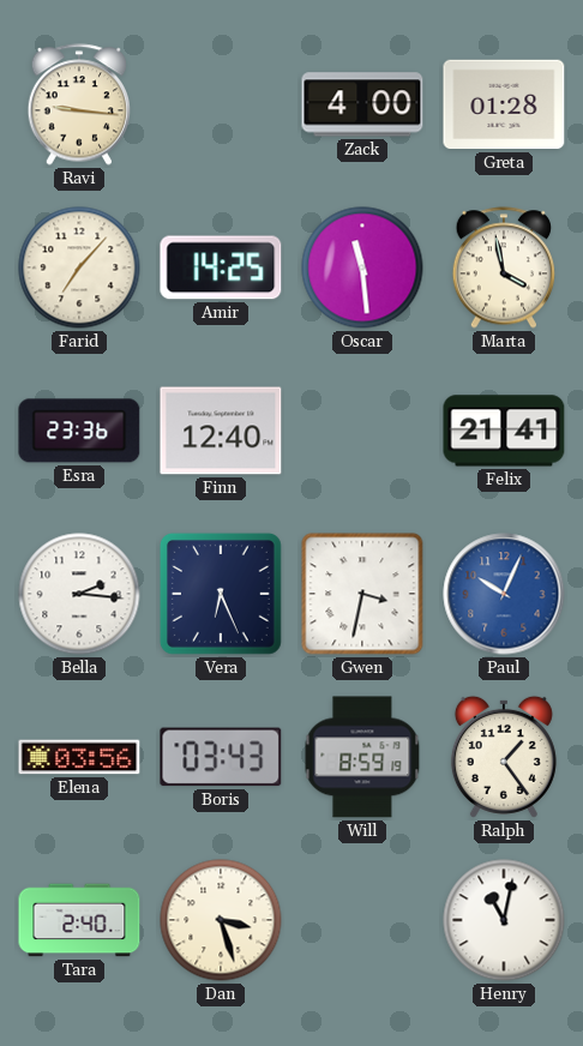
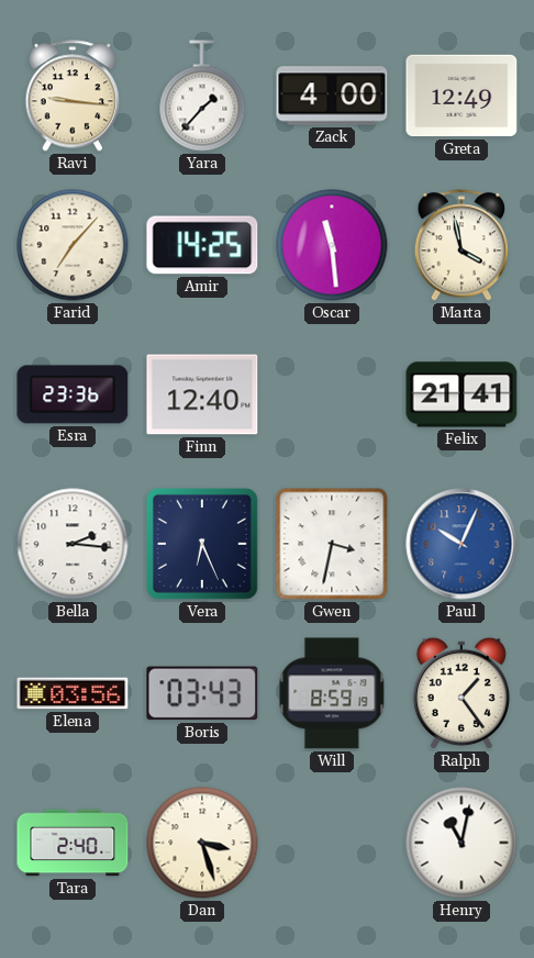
Yara: none -> 1:37
Greta: 01:28 -> 12:49
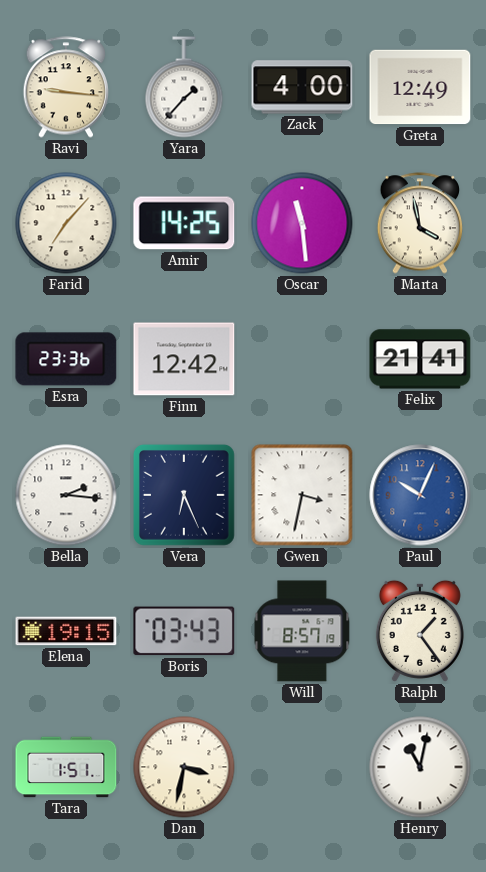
Finn: 12:40 -> 12:42
Elena: 03:56 -> 19:15
Will: 8:59 -> 8:57
Tara: 2:40 -> 1:51
Dan: 3:27 -> 3:32
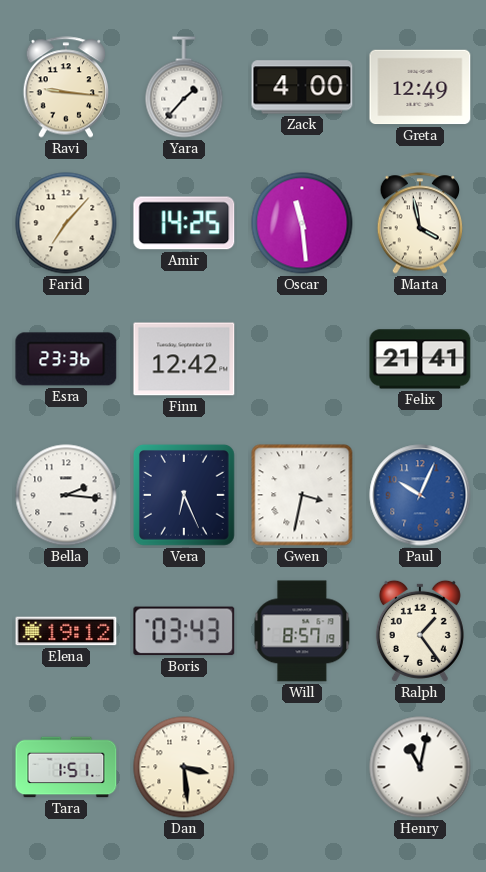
Elena: 19:15 -> 19:12
Dan: 3:32 -> 3:29
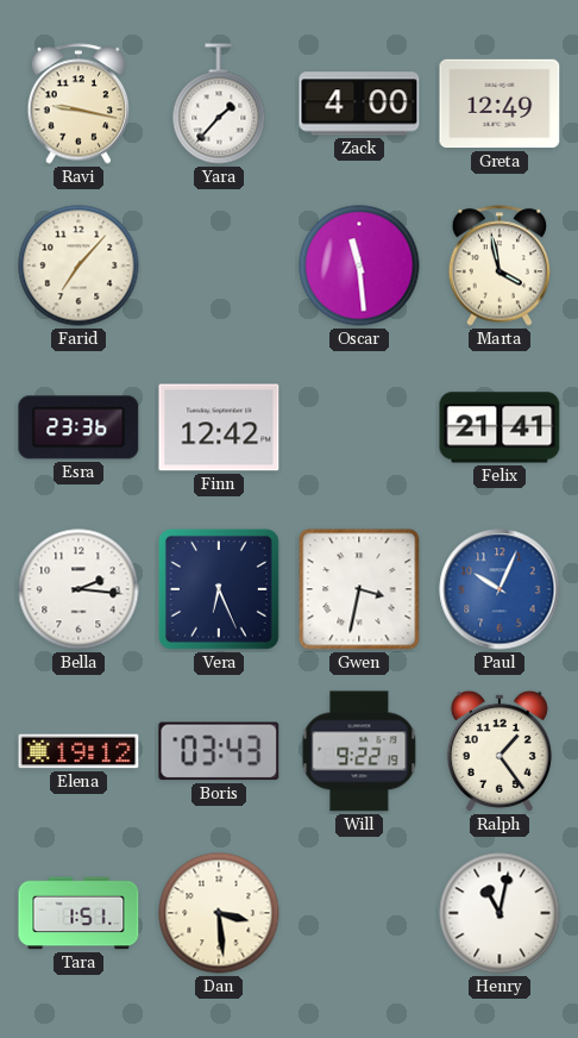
Ravi: 9:16 -> 9:17
Amir: 14:25 -> none
Will: 8:57 -> 9:22
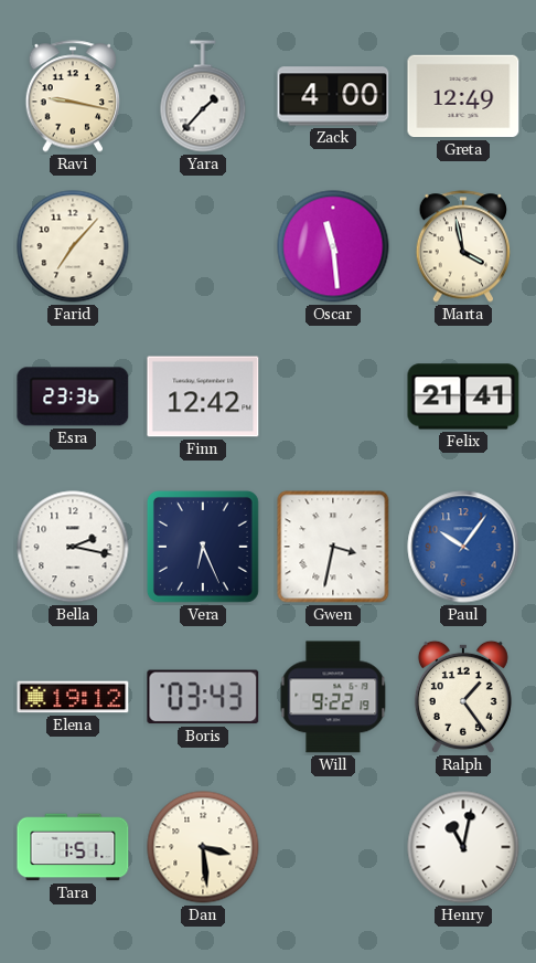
Bella: 2:16 -> 2:17
Paul: 10:04 -> 10:06
